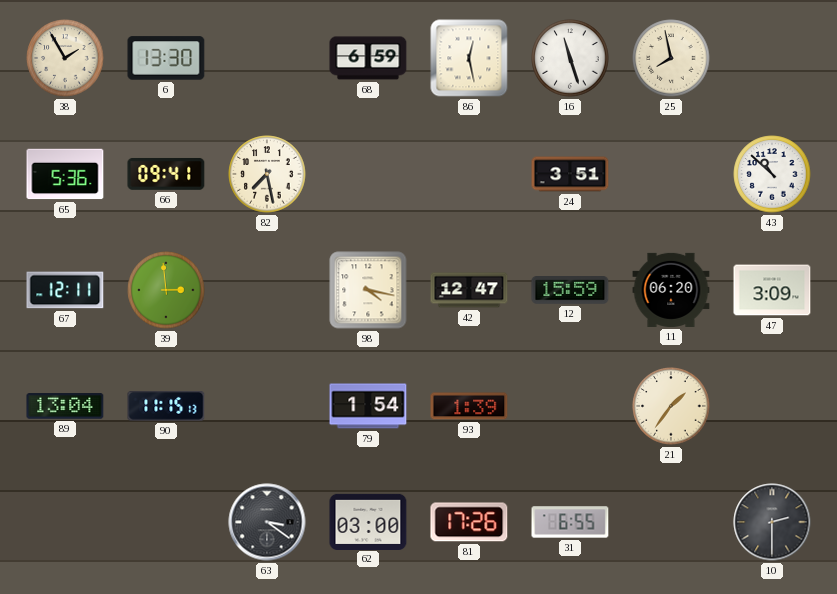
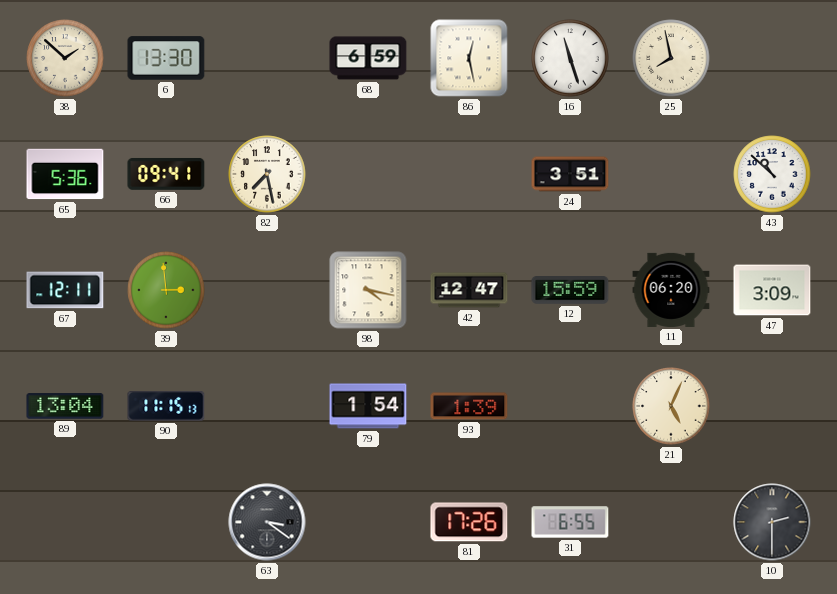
38: 1:55 -> 1:52
21: 1:36 -> 5:04
62: 03:00 -> none
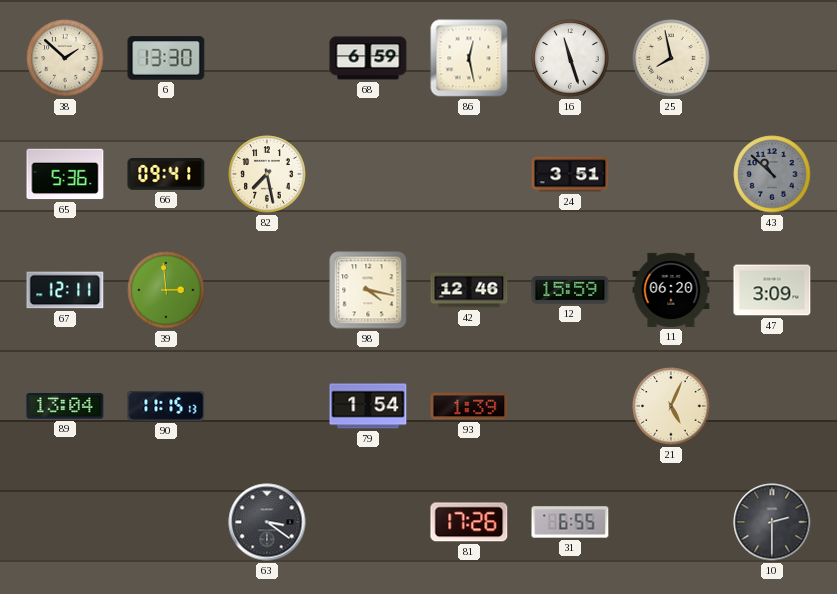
43 dial: white -> grey
42: 12:47 -> 12:46
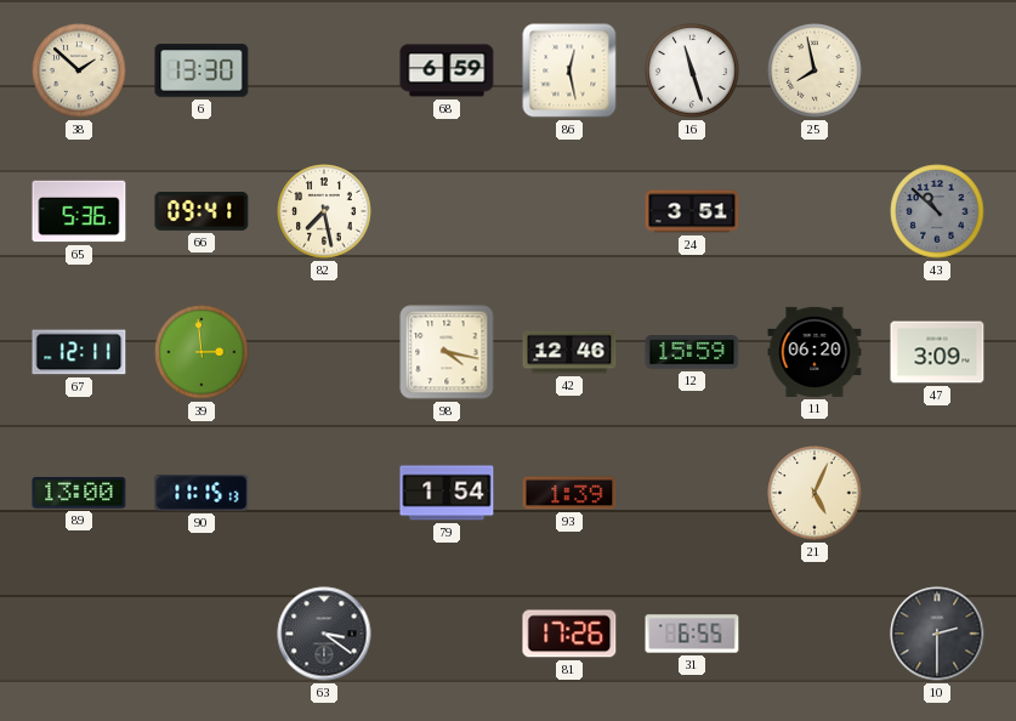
89: 13:04 -> 13:00
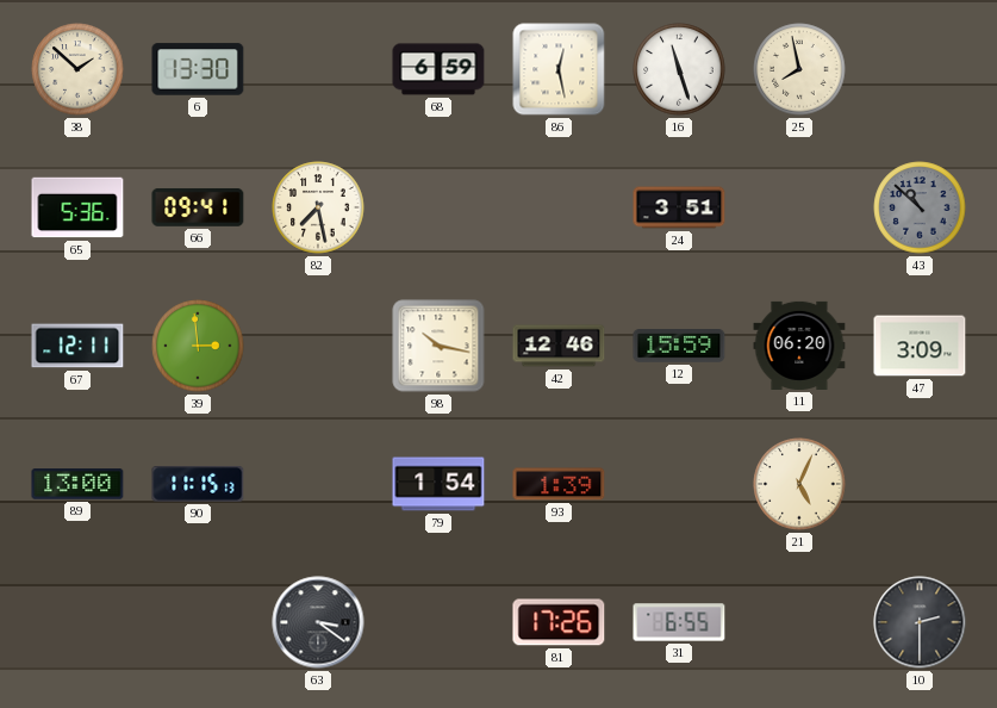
98: 4:17 -> 10:17
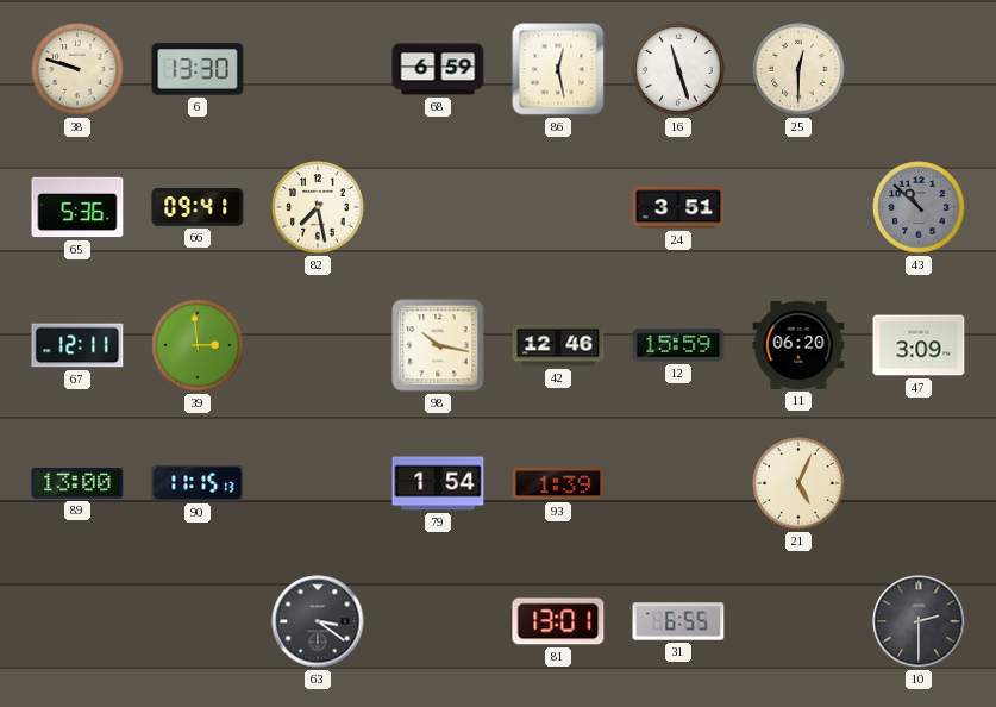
38: 1:52 -> 9:48
25: 7:58 -> 12:30
81: 17:26 -> 13:01
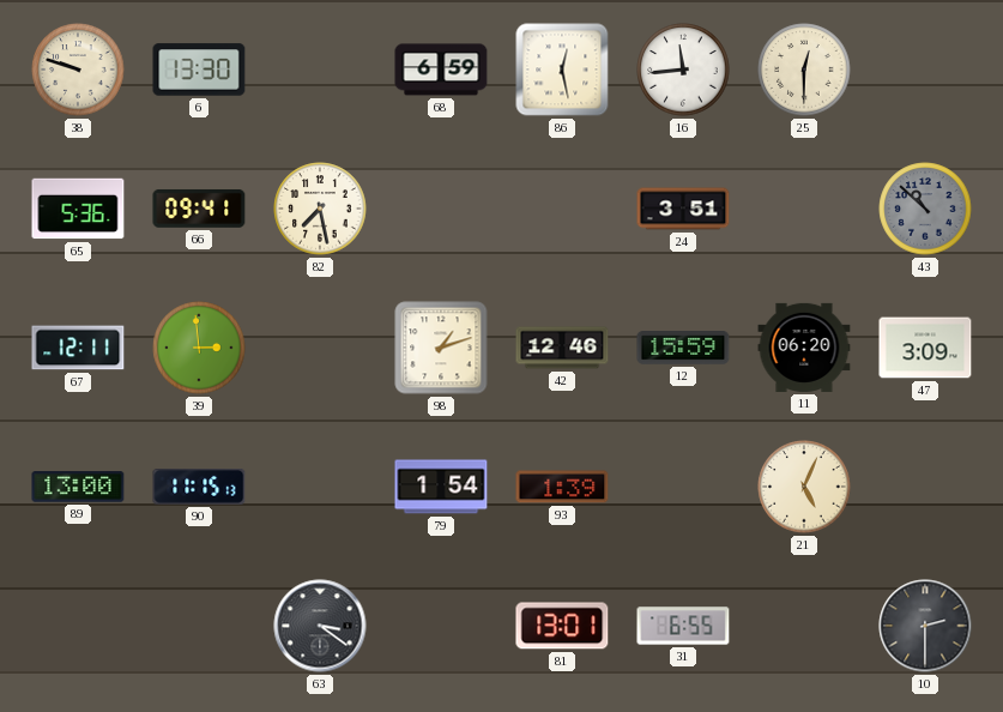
16: 11:27 -> 11:44
98: 10:17 -> 1:12
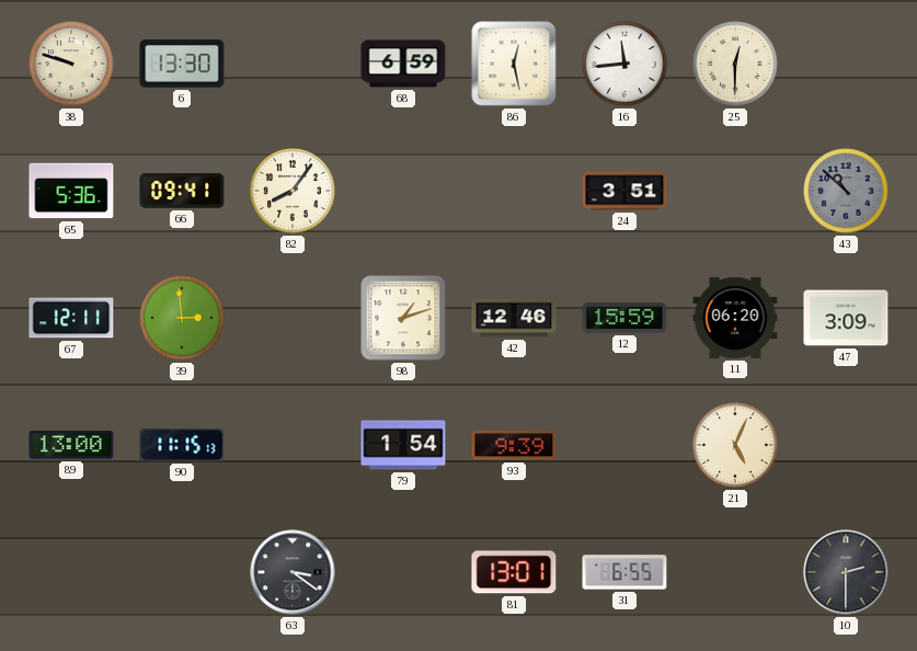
82: 7:28 -> 8:06
93: 1:39 -> 9:39
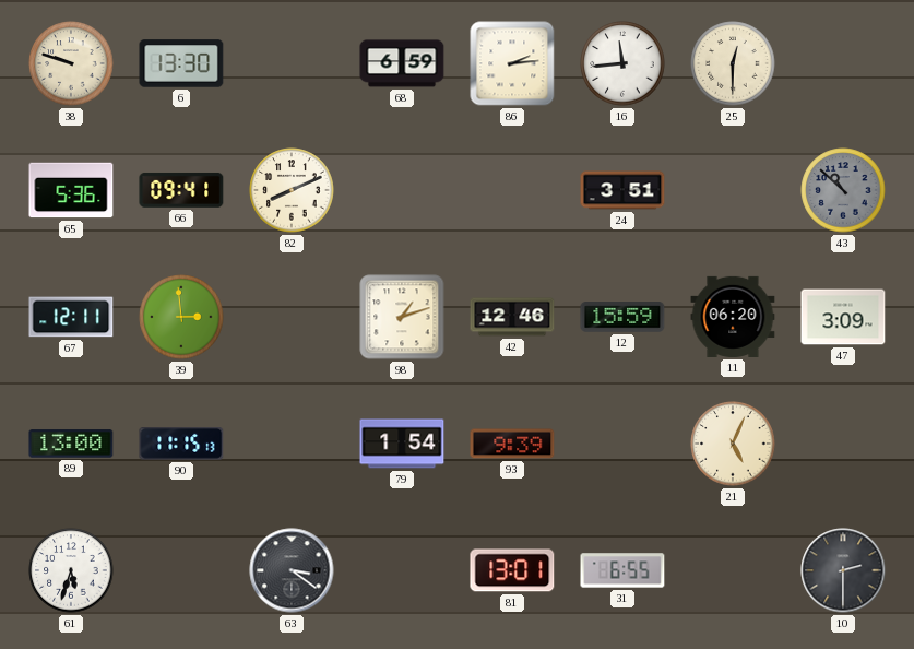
86: 12:28 -> 2:14
82: 8:06 -> 8:11
61: none -> 5:33
